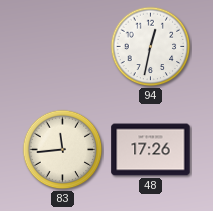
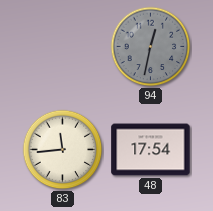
94 dial: white -> grey
48: 17:26 -> 17:54
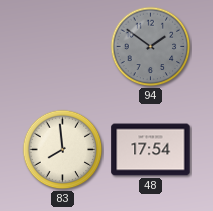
94: 12:32 -> 1:51
83: 11:44 -> 7:59
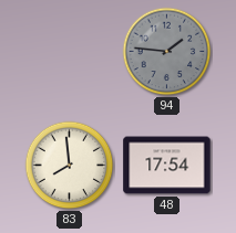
94: 1:51 -> 1:46
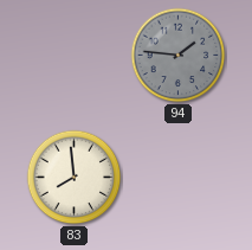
48: 17:54 -> none
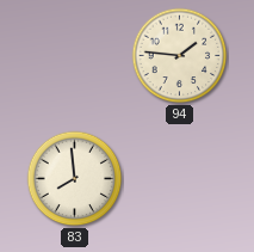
94 dial: grey -> cream
